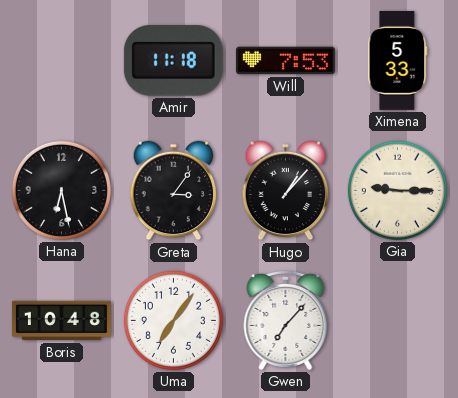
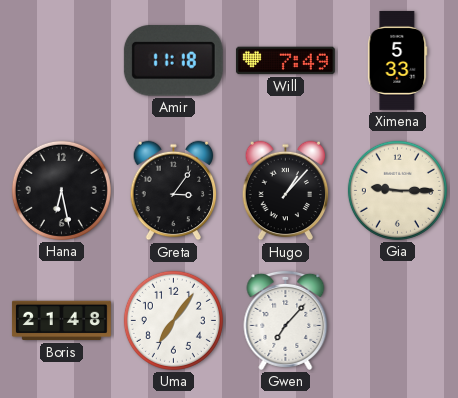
Will: 7:53 -> 7:49
Boris: 10:48 -> 21:48
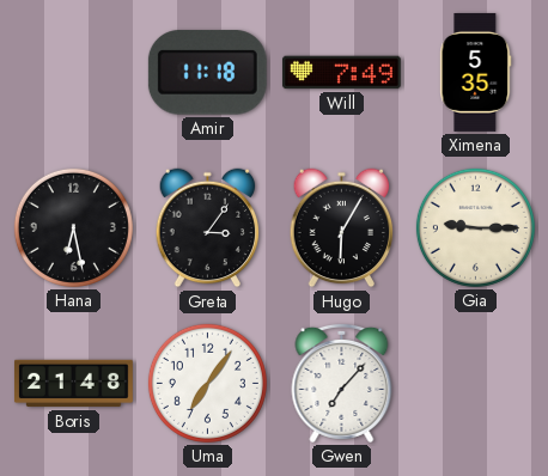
Ximena: 5:33 -> 5:35
Hugo: 1:07 -> 6:05
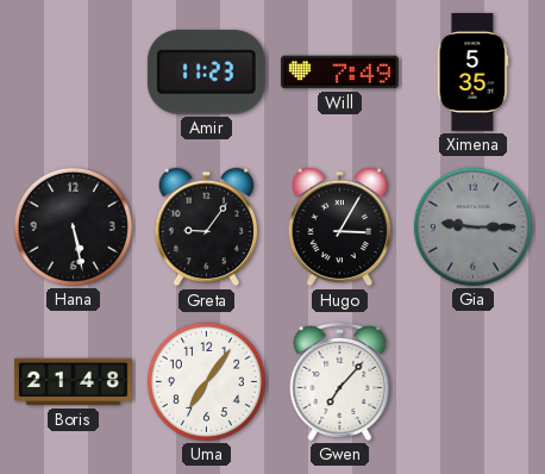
Amir: 11:18 -> 11:23
Hana: 6:28 -> 5:28
Greta: 3:06 -> 9:06
Hugo: 6:05 -> 3:05
Gia dial: cream -> grey
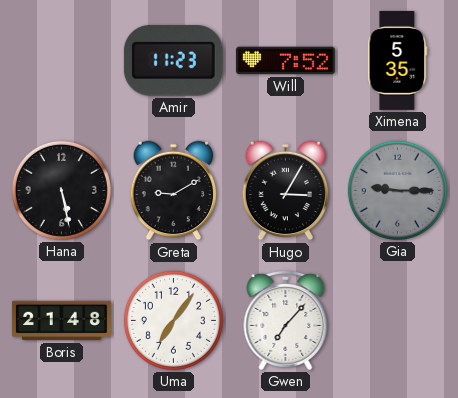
Will: 7:49 -> 7:52
Greta: 9:06 -> 9:10
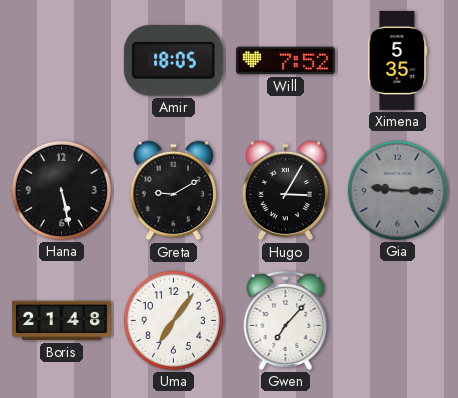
Amir: 11:23 -> 18:05
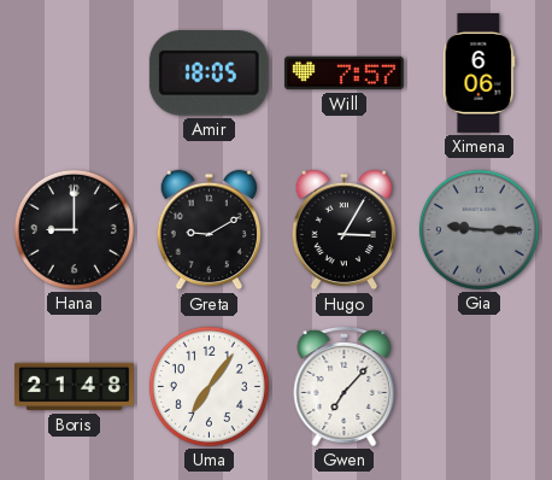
Will: 7:52 -> 7:57
Ximena: 5:35 -> 6:06
Hana: 5:28 -> 9:00
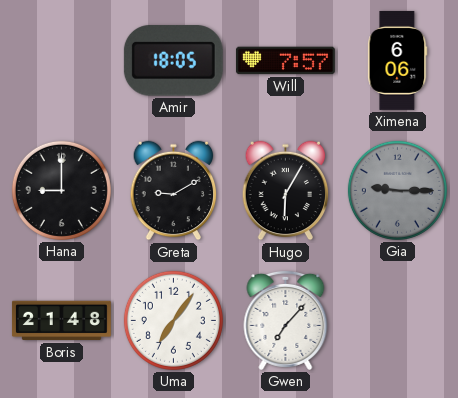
Hugo: 3:05 -> 6:05
